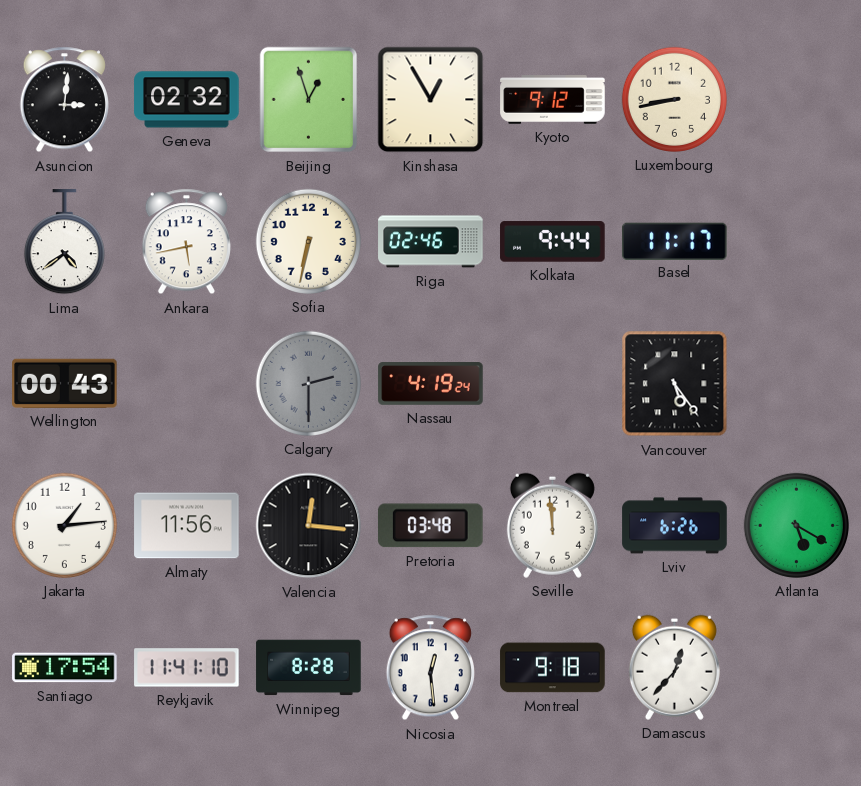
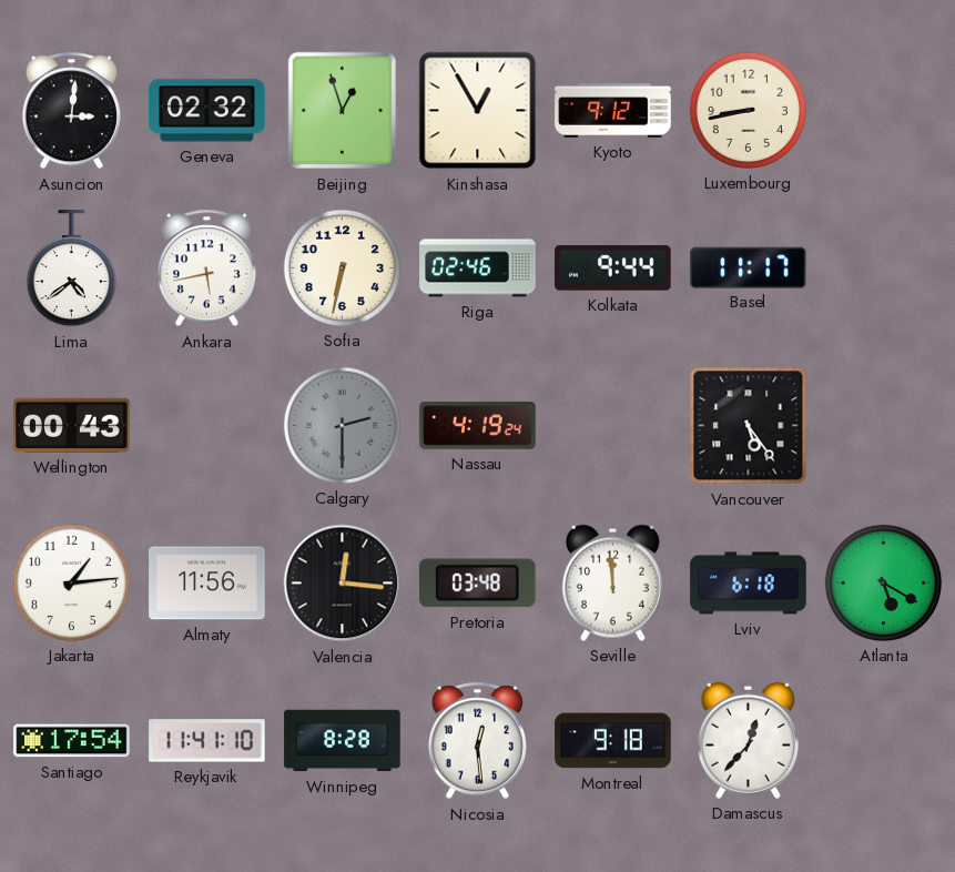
Lviv: 6:26 -> 6:18
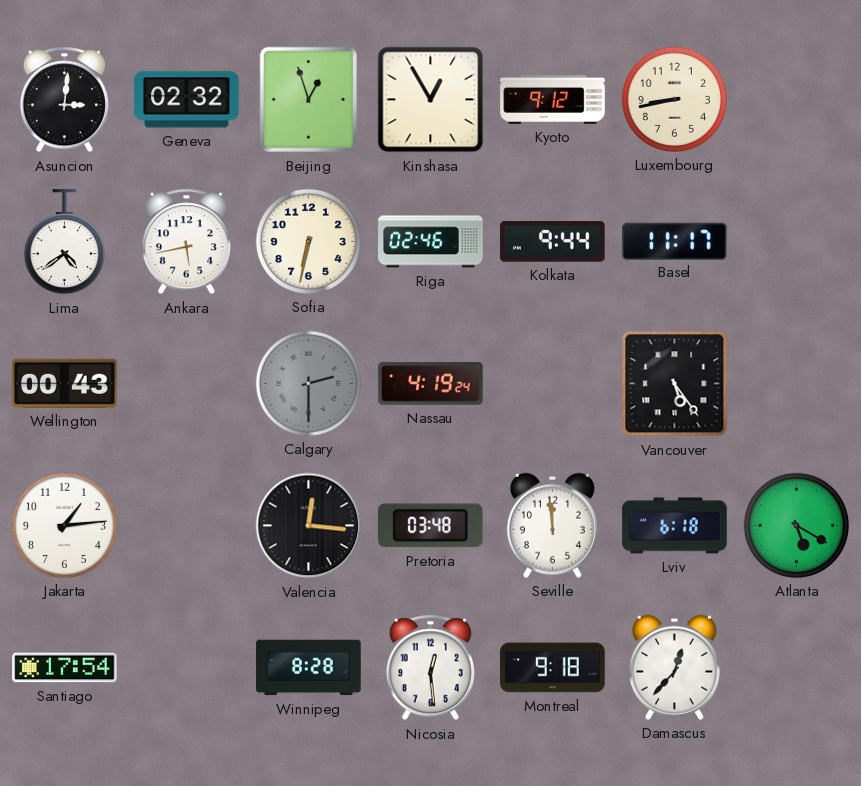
Almaty: 11:56 -> none
Reykjavik: 11:41 -> none
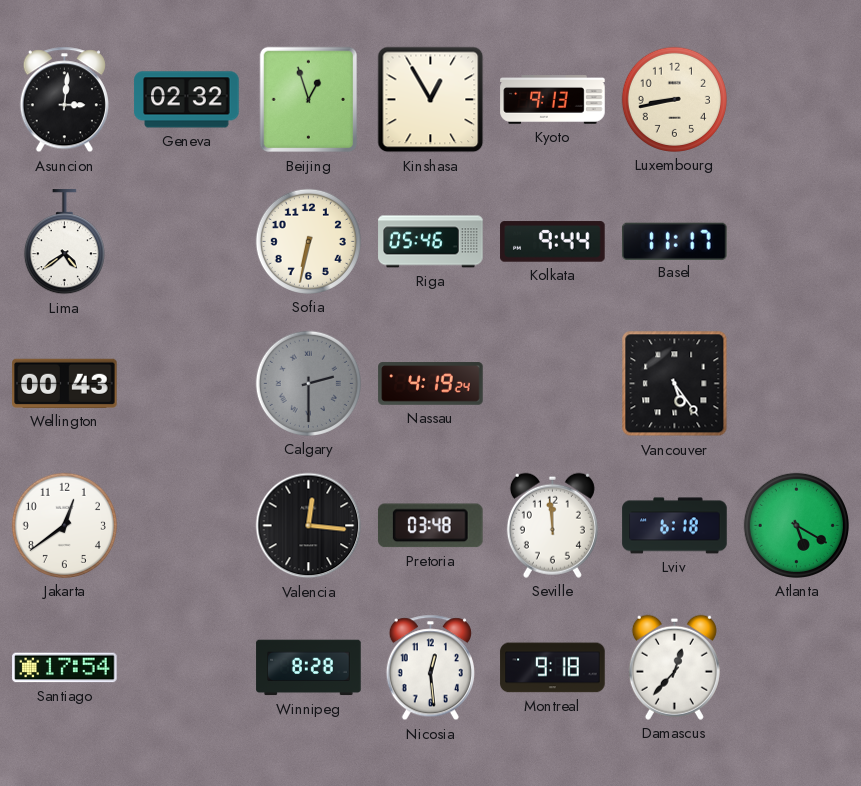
Kyoto: 9:12 -> 9:13
Ankara: 5:43 -> none
Riga: 02:46 -> 05:46
Jakarta: 1:14 -> 12:39
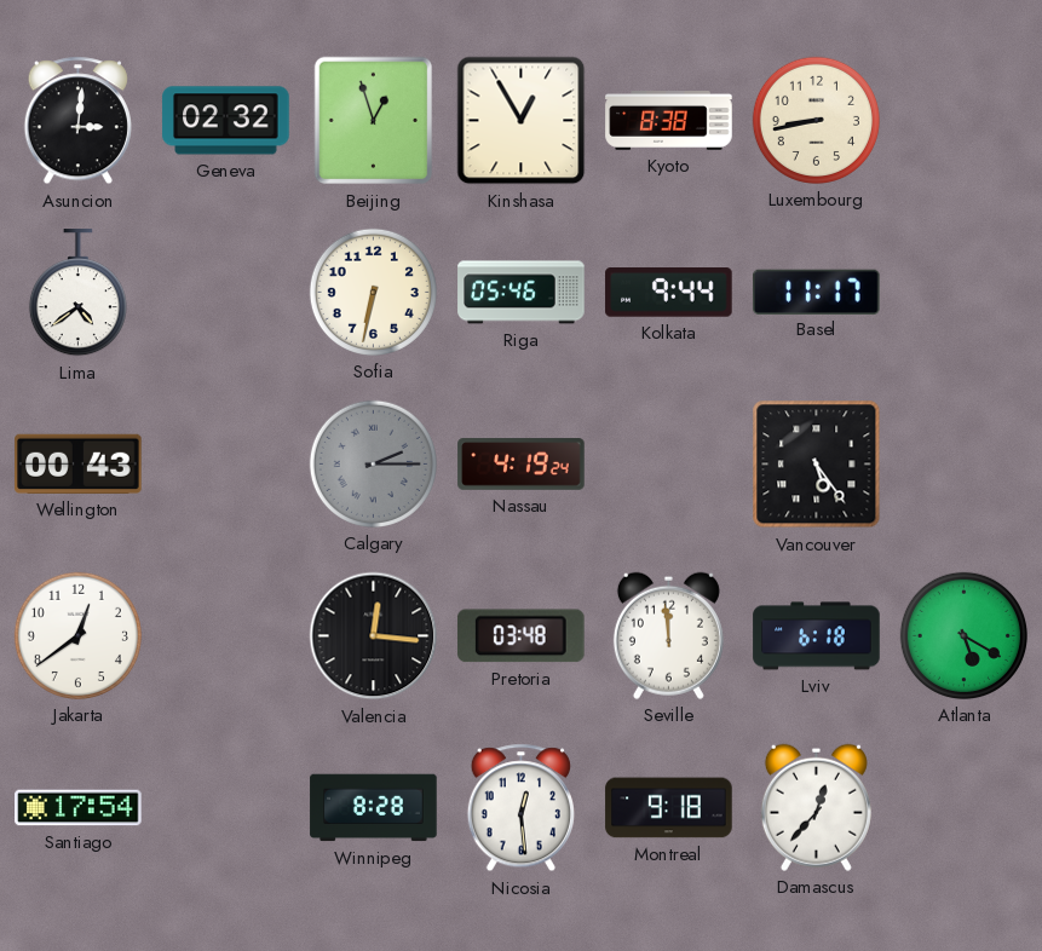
Kyoto: 9:13 -> 8:38
Calgary: 2:30 -> 2:15
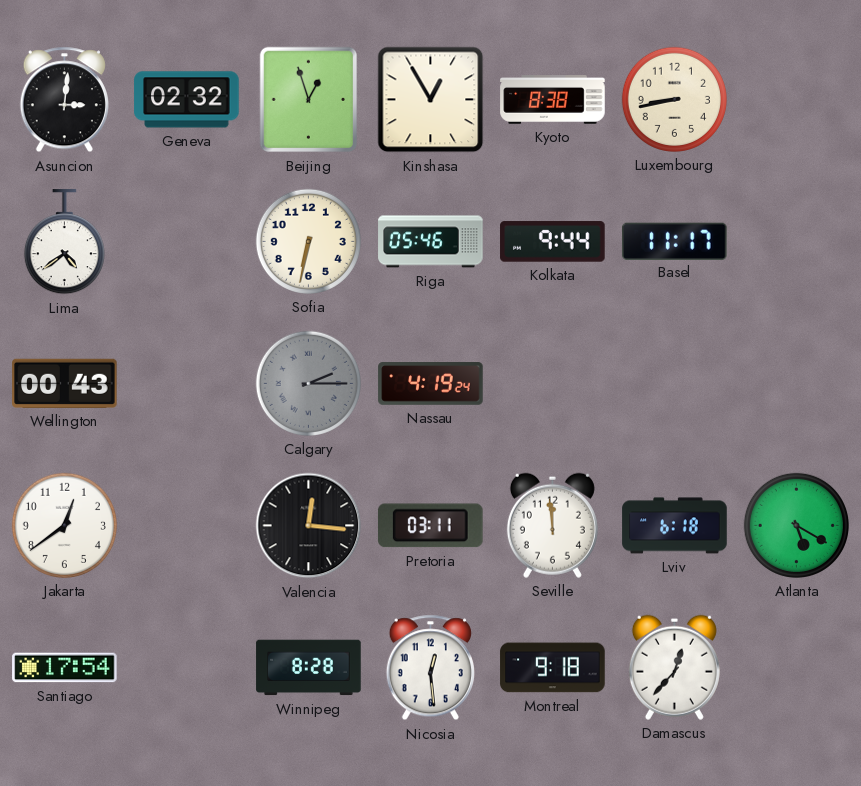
Vancouver: 5:24 -> none
Pretoria: 03:48 -> 03:11
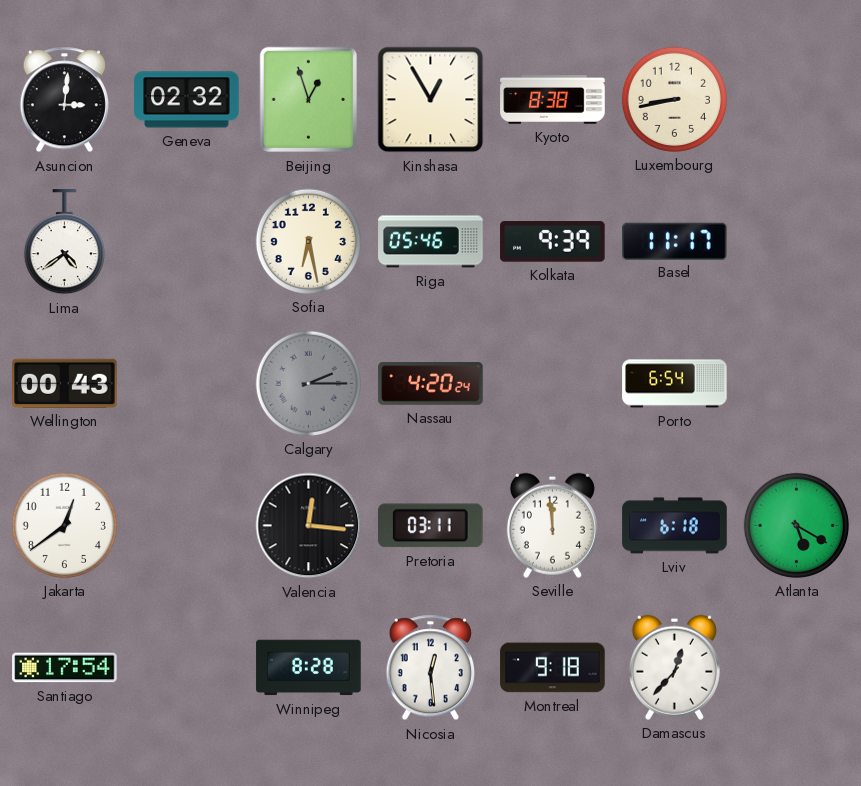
Sofia: 6:32 -> 6:28
Kolkata: 9:44 -> 9:39
Nassau: 4:19 -> 4:20
Porto: none -> 6:54
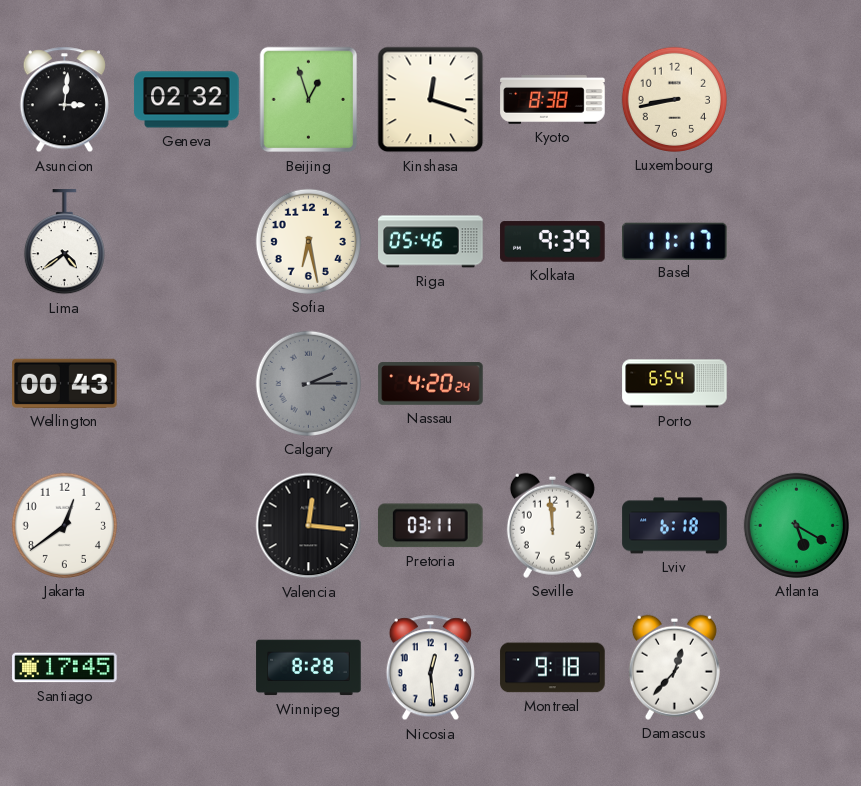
Kinshasa: 12:55 -> 12:18
Santiago: 17:54 -> 17:45
